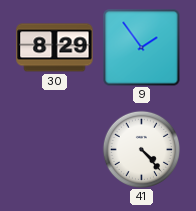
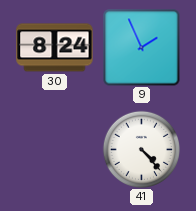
30: 8:29 -> 8:24
9: 1:54 -> 1:56
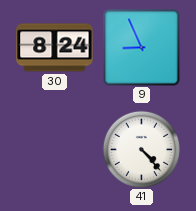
9: 1:56 -> 8:56
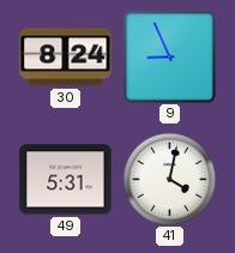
49: none -> 5:31
41: 4:23 -> 4:02
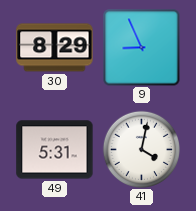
30: 8:24 -> 8:29
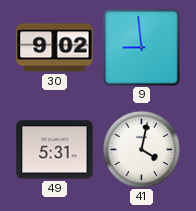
30: 8:29 -> 9:02
9: 8:56 -> 8:59
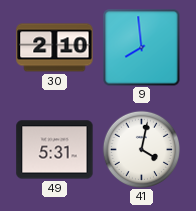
30: 9:02 -> 2:10
9: 8:59 -> 7:59
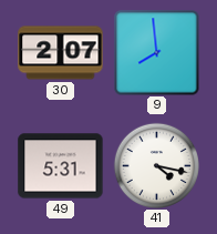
30: 2:10 -> 2:07
41: 4:02 -> 4:17
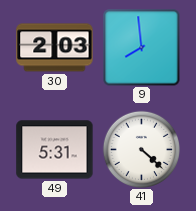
30: 2:07 -> 2:03
41: 4:17 -> 4:22
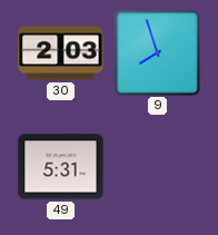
9: 7:59 -> 7:57
41: 4:22 -> none
